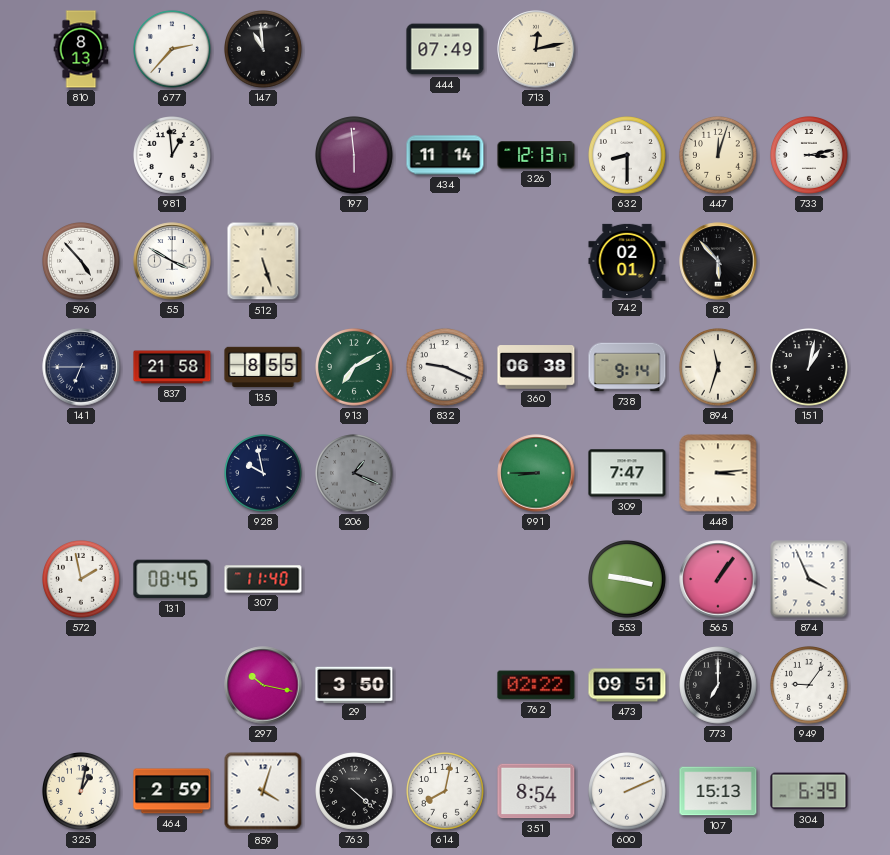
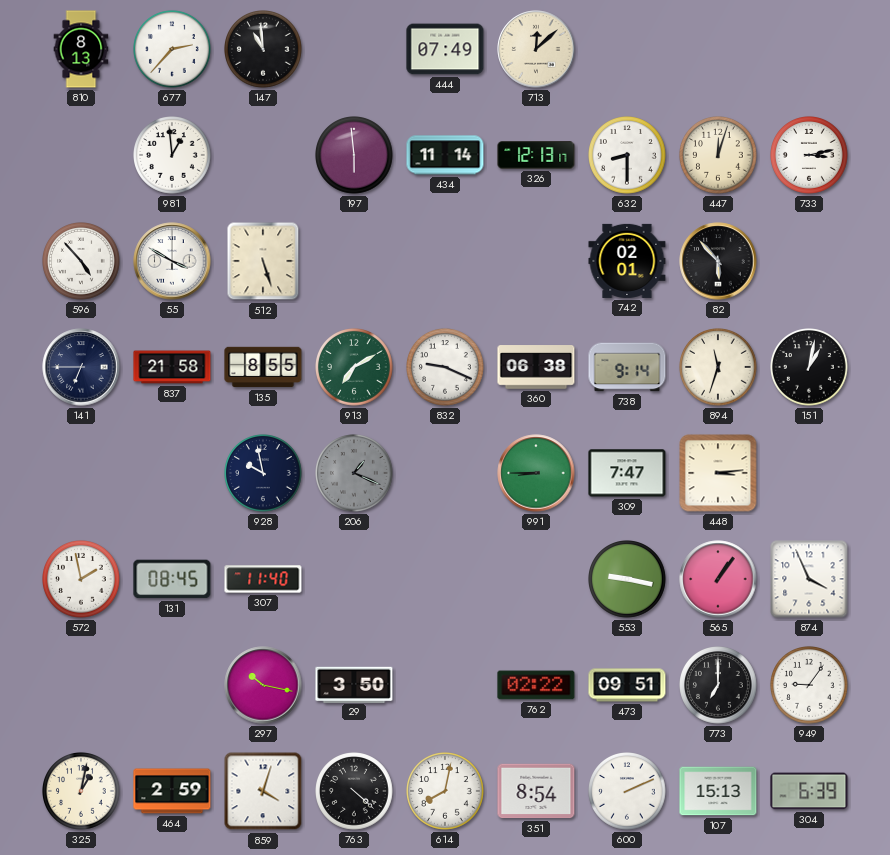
713: 12:13 -> 12:08
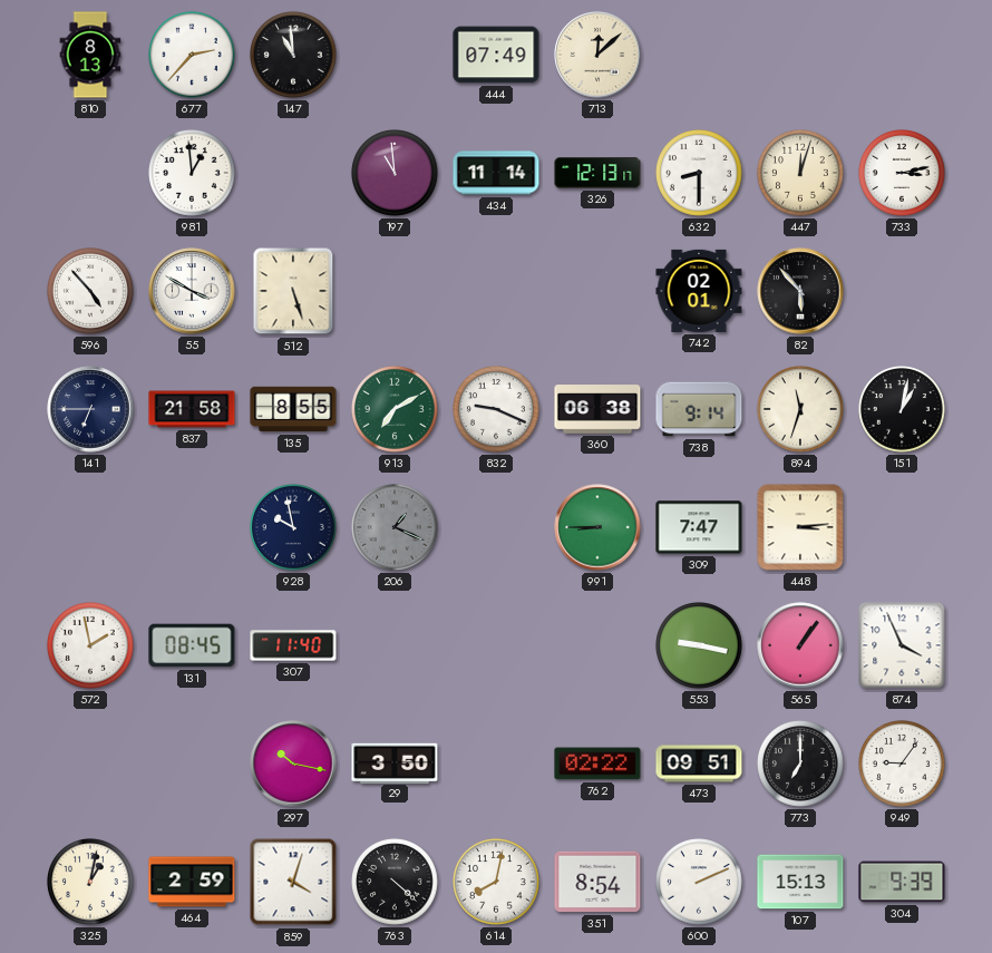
197: 5:59 -> 10:59
304: 6:39 -> 9:39
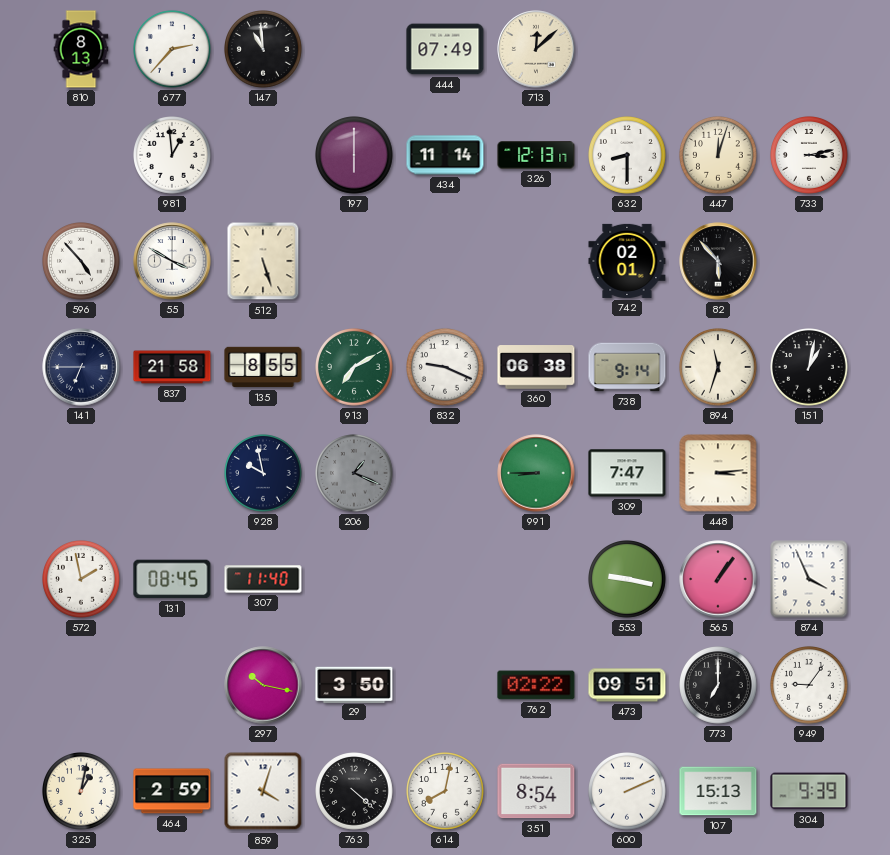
197: 10:59 -> 6:00
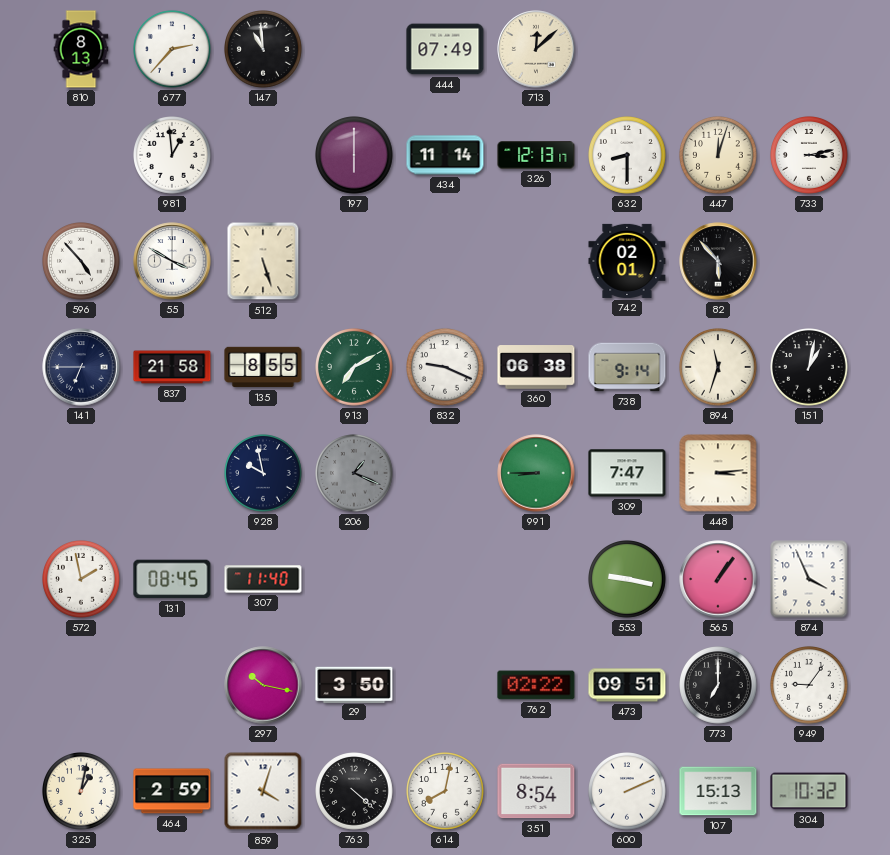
304: 9:39 -> 10:32
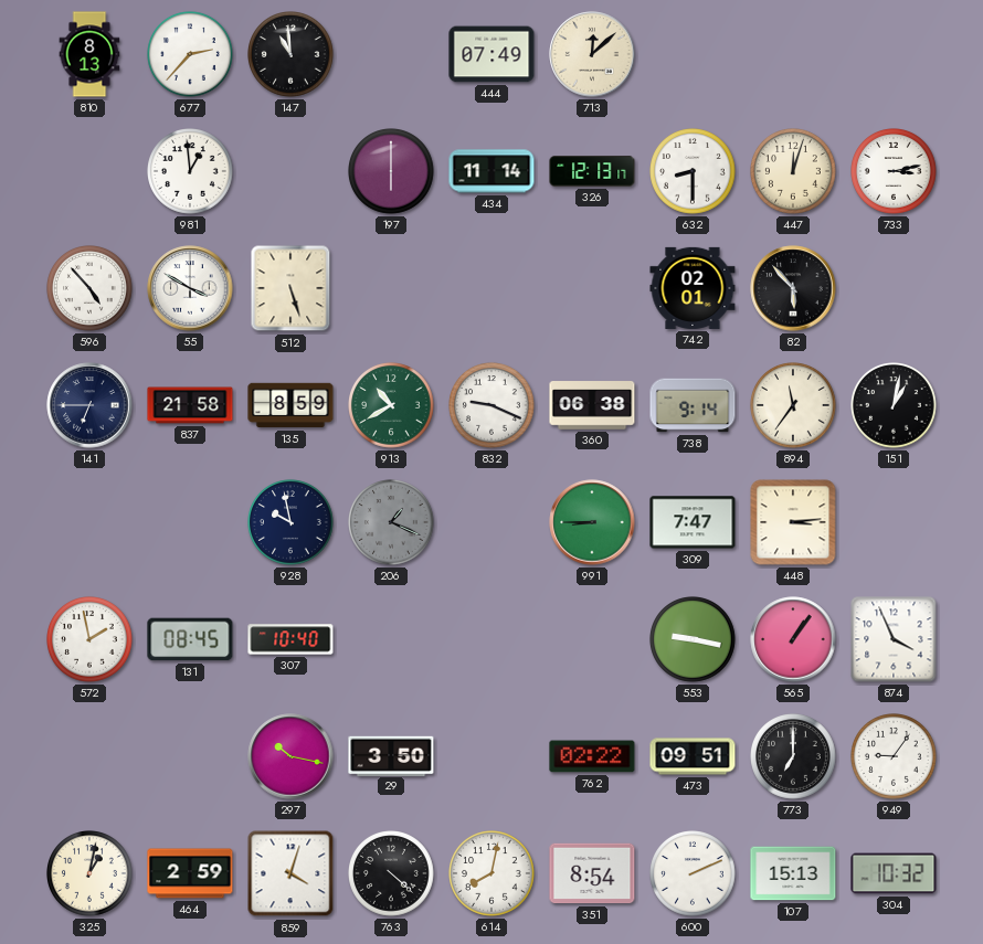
135: 8:55 -> 8:59
913: 7:10 -> 10:40
894: 11:33 -> 11:36
307: 11:40 -> 10:40
